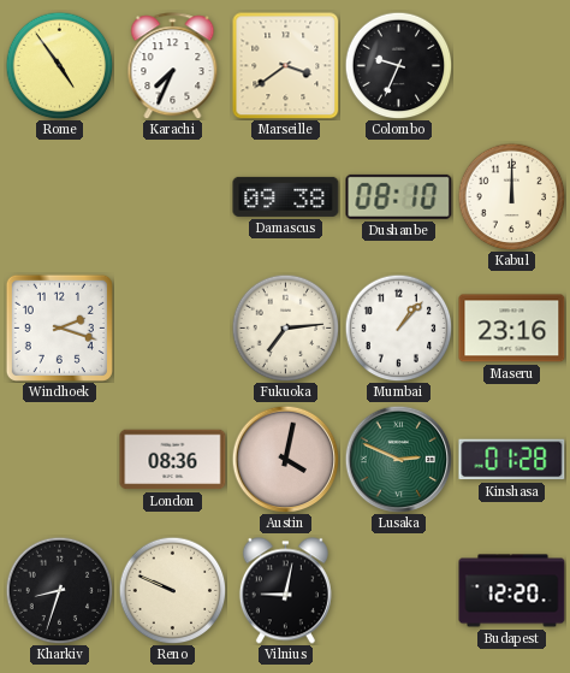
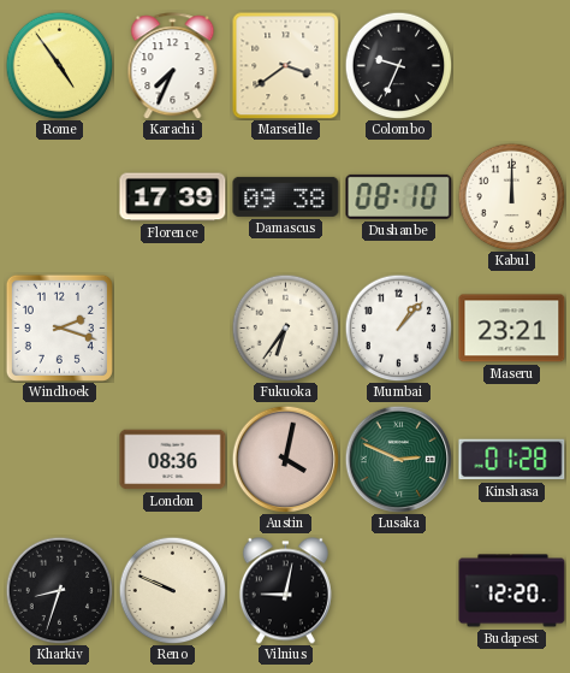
Florence: none -> 17:39
Fukuoka: 7:14 -> 6:36
Maseru: 23:16 -> 23:21
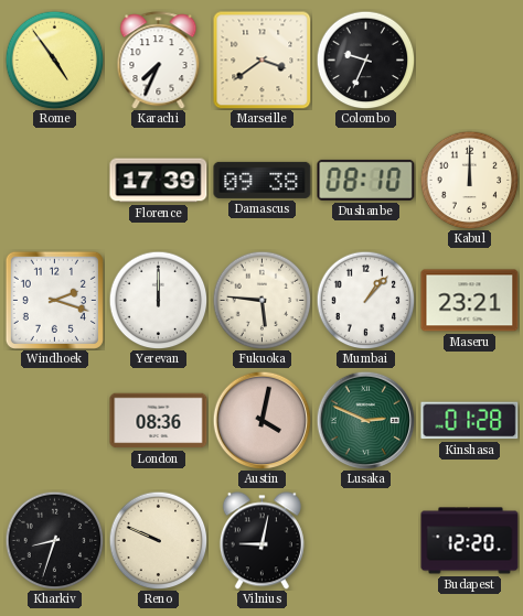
Yerevan: none -> 12:00
Fukuoka: 6:36 -> 5:46
